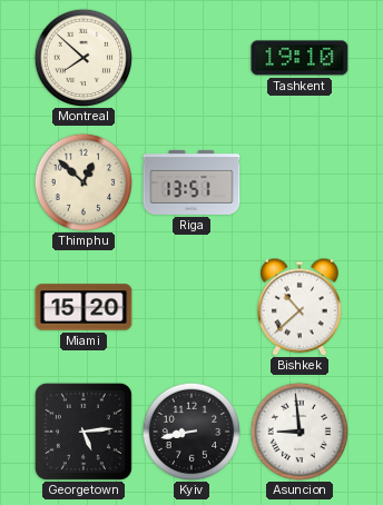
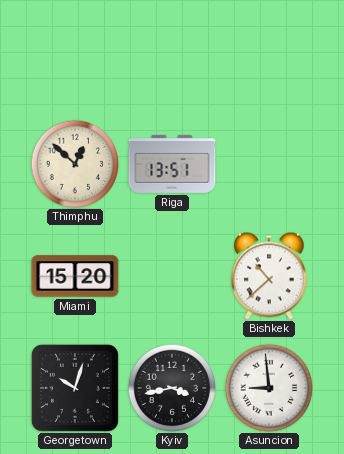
Montreal: 7:52 -> none
Tashkent: 19:10 -> none
Georgetown: 5:14 -> 10:03
Kyiv: 8:43 -> 3:43
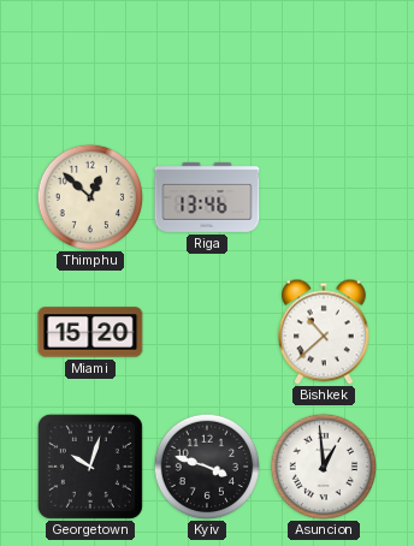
Riga: 13:51 -> 13:46
Kyiv: 3:43 -> 3:48
Asuncion: 8:59 -> 12:59
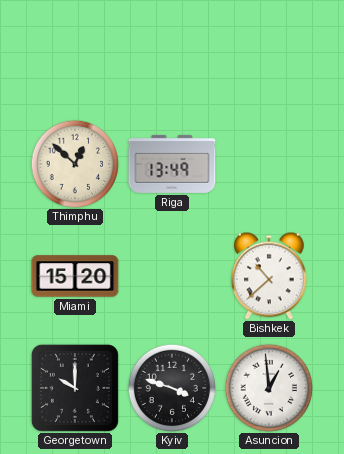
Riga: 13:46 -> 13:49
Georgetown: 10:03 -> 10:00
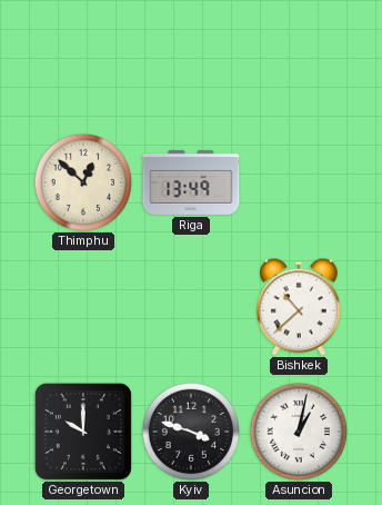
Miami: 15:20 -> none
Asuncion: 12:59 -> 1:02
